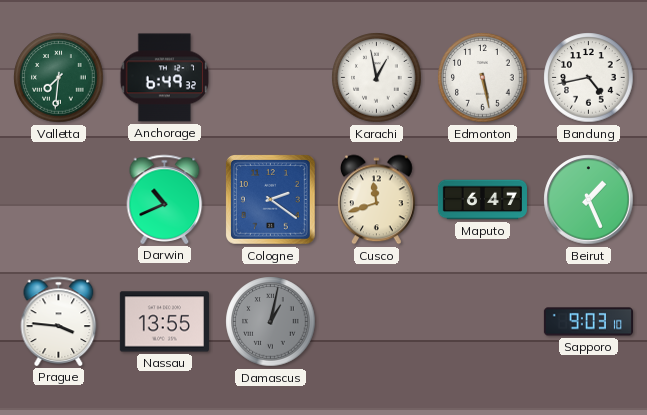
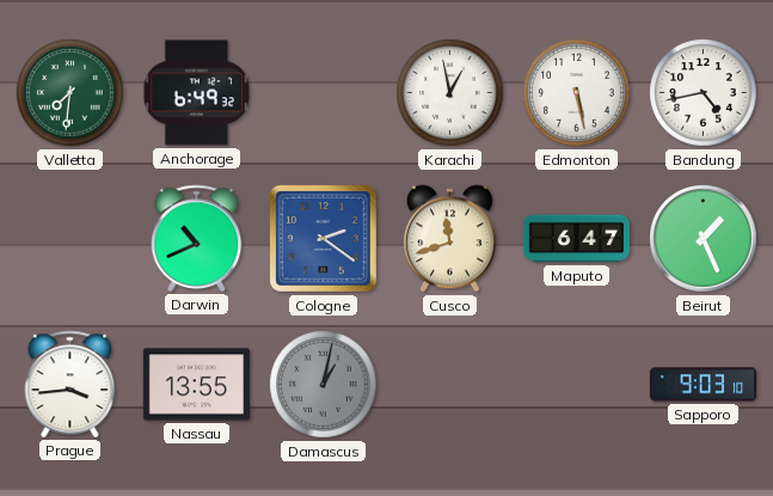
Prague: 3:46 -> 3:44
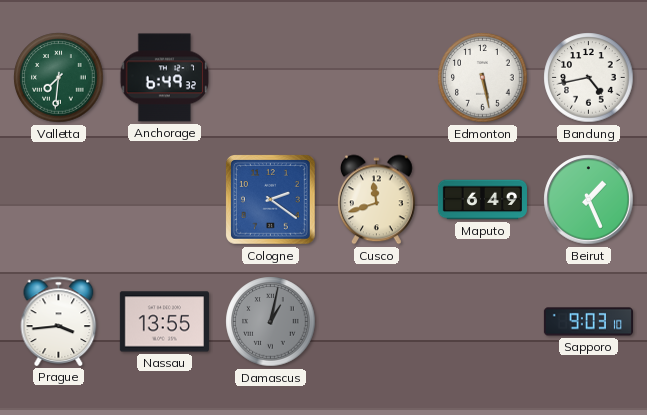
Karachi: 12:58 -> none
Darwin: 10:41 -> none
Maputo: 6:47 -> 6:49
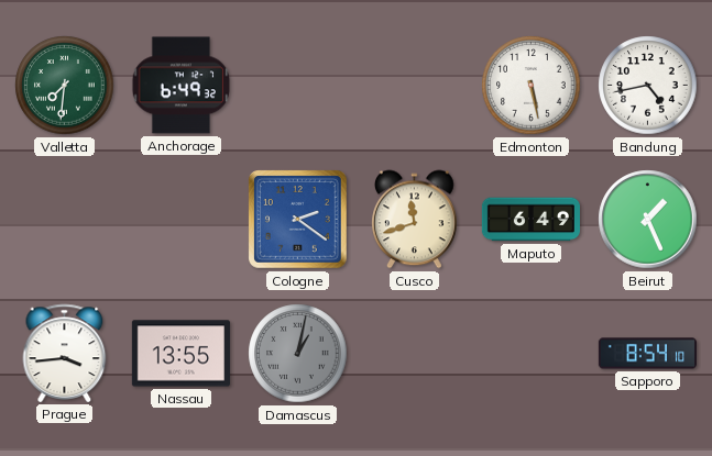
Sapporo: 9:03 -> 8:54
